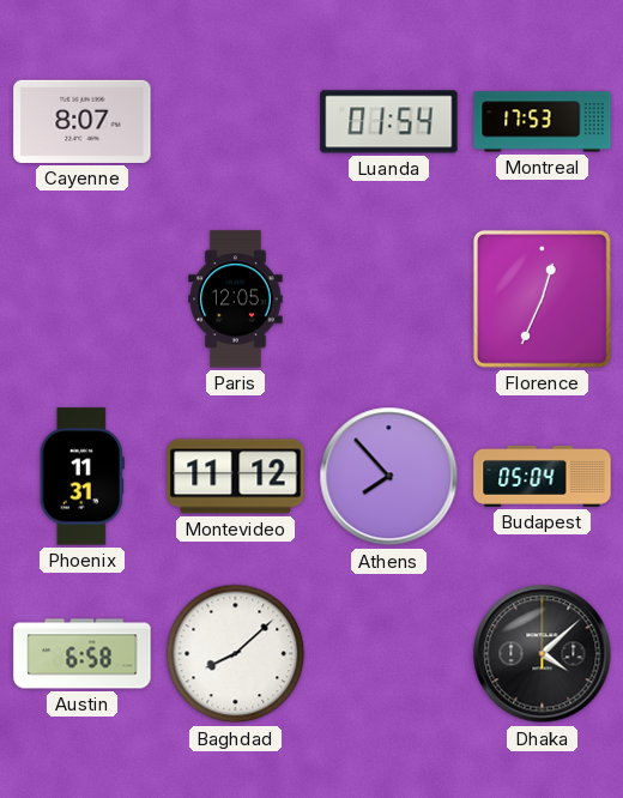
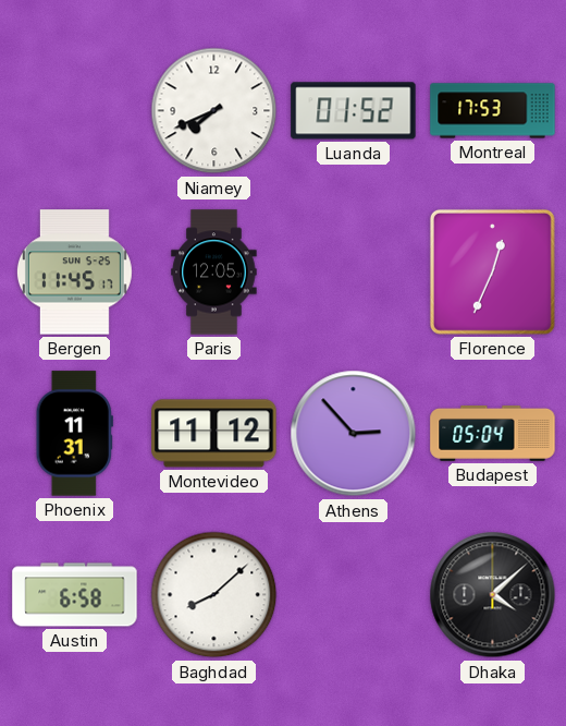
Cayenne: 8:07 -> none
Niamey: none -> 7:41
Luanda: 01:54 -> 01:52
Bergen: none -> 11:45
Athens: 7:53 -> 2:53
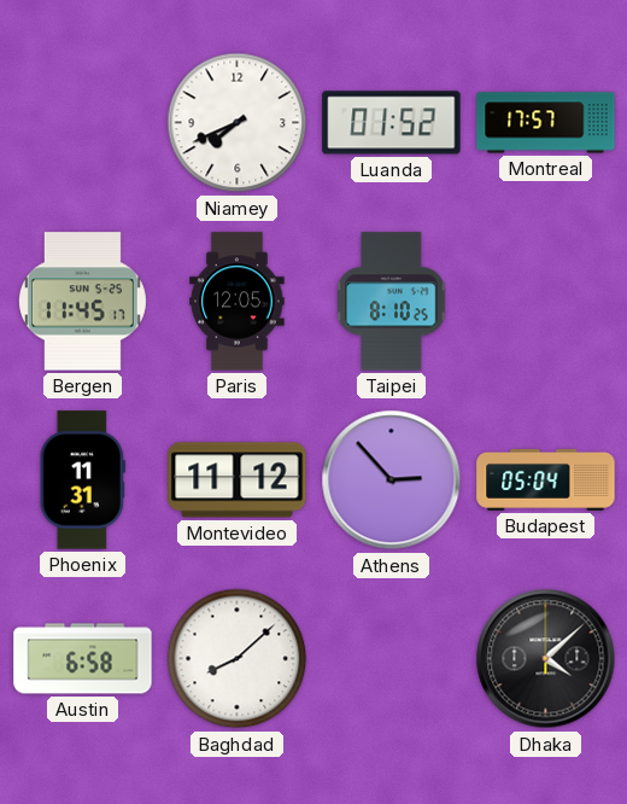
Montreal: 17:53 -> 17:57
Taipei: none -> 8:10
Florence: 12:34 -> none
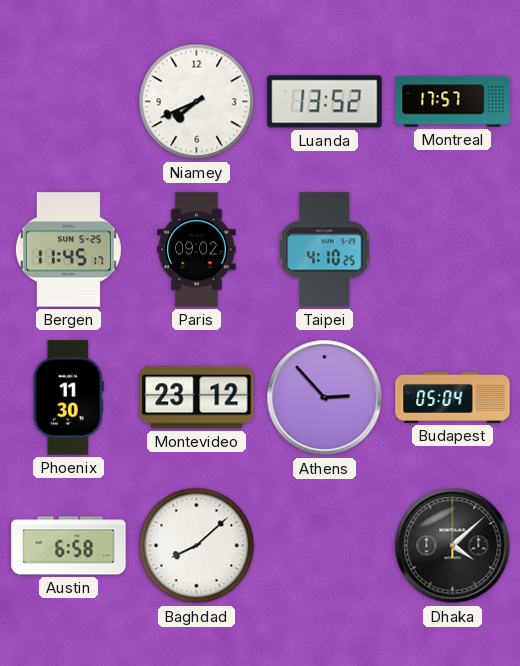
Luanda: 01:52 -> 13:52
Paris: 12:05 -> 09:02
Taipei: 8:10 -> 4:10
Phoenix: 11:31 -> 11:30
Montevideo: 11:12 -> 23:12
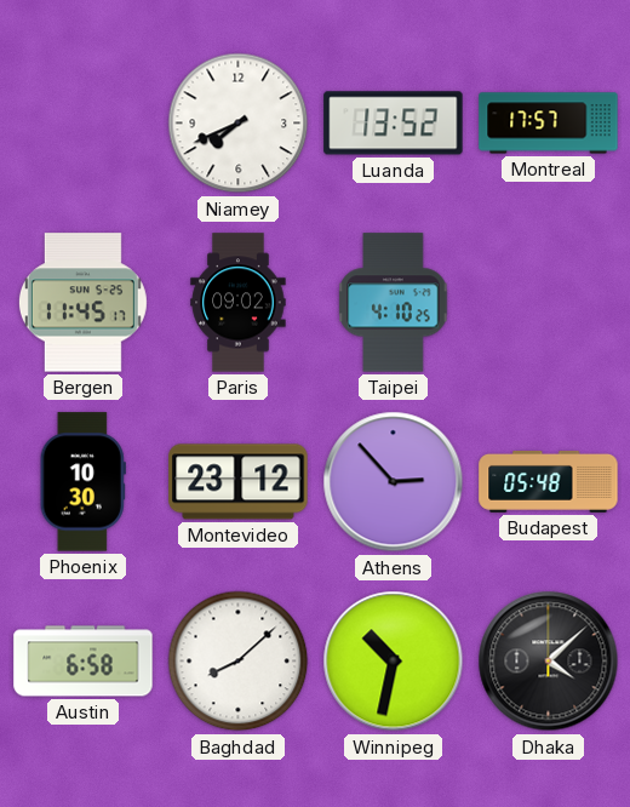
Phoenix: 11:30 -> 10:30
Budapest: 05:04 -> 05:48
Winnipeg: none -> 10:32
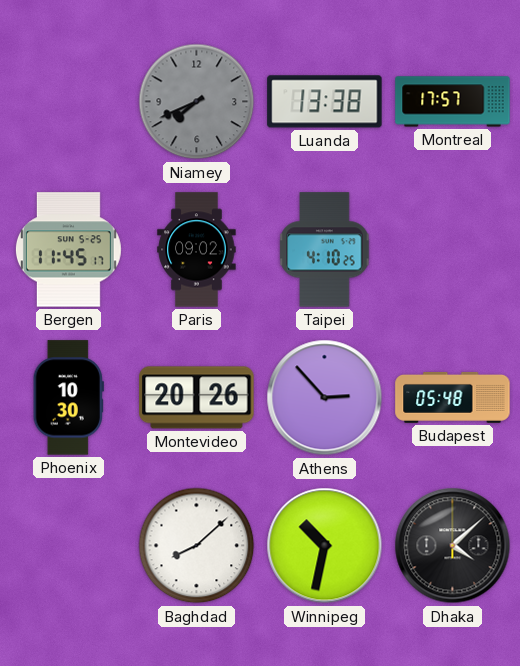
Niamey dial: white -> grey
Luanda: 13:52 -> 13:38
Montevideo: 23:12 -> 20:26
Austin: 6:58 -> none
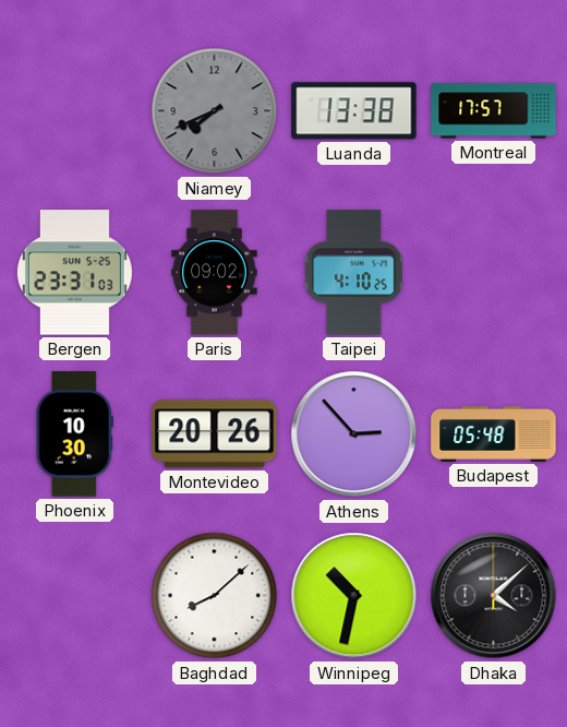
Bergen: 11:45 -> 23:31
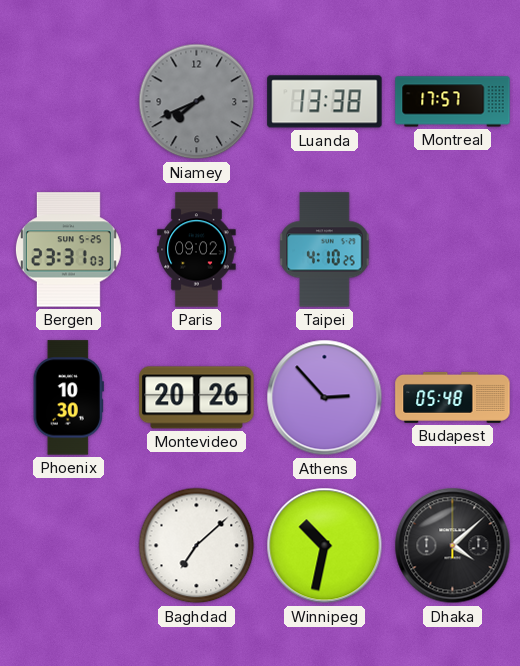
Baghdad: 8:08 -> 7:08
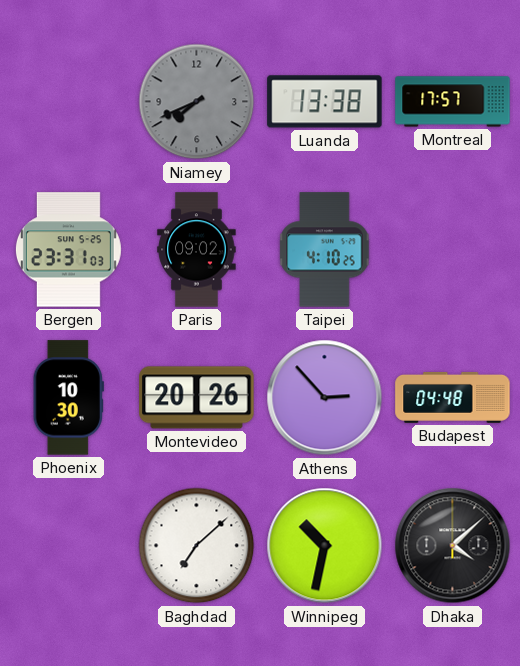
Budapest: 05:48 -> 04:48
